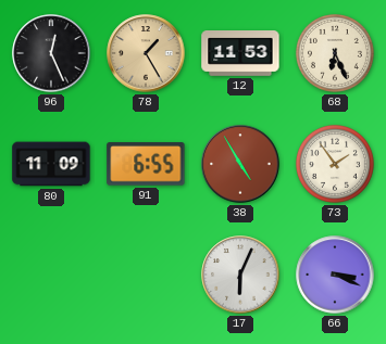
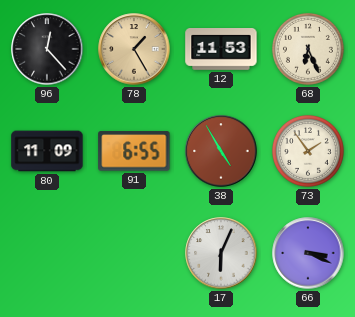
96: 12:26 -> 12:23
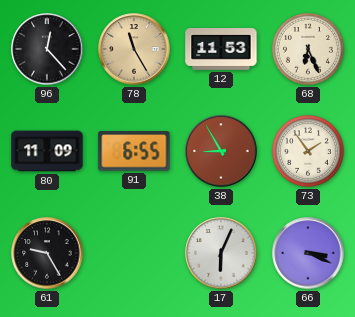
78: 1:25 -> 11:25
38: 4:55 -> 8:55
61: none -> 9:25
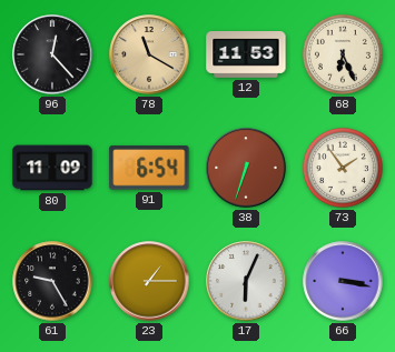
78: 11:25 -> 11:20
91: 6:55 -> 6:54
38: 8:55 -> 6:33
23: none -> 1:15
66: 3:19 -> 3:17
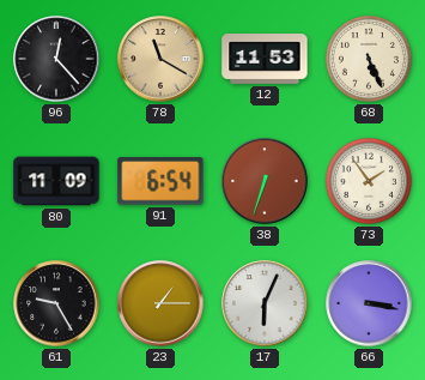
68: 6:26 -> 5:26
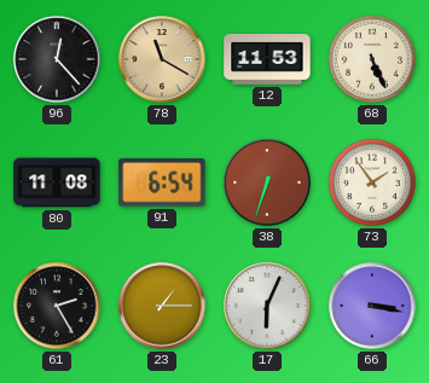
80: 11:09 -> 11:08
61: 9:25 -> 2:25
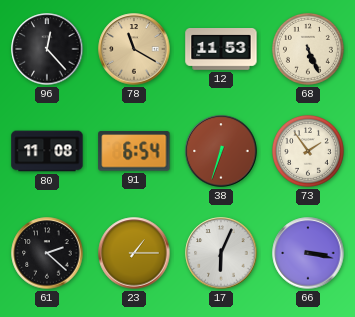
61: 2:25 -> 2:22
